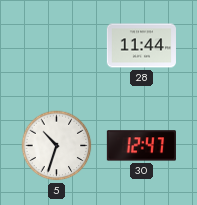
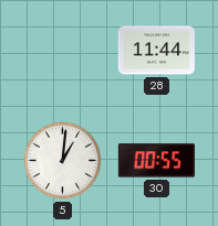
5: 10:33 -> 1:01
30: 12:47 -> 00:55
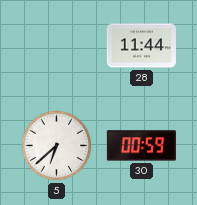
5: 1:01 -> 6:38
30: 00:55 -> 00:59
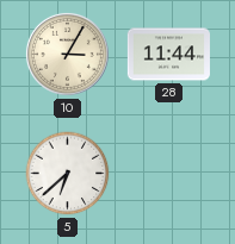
10: none -> 3:05
30: 00:59 -> none
